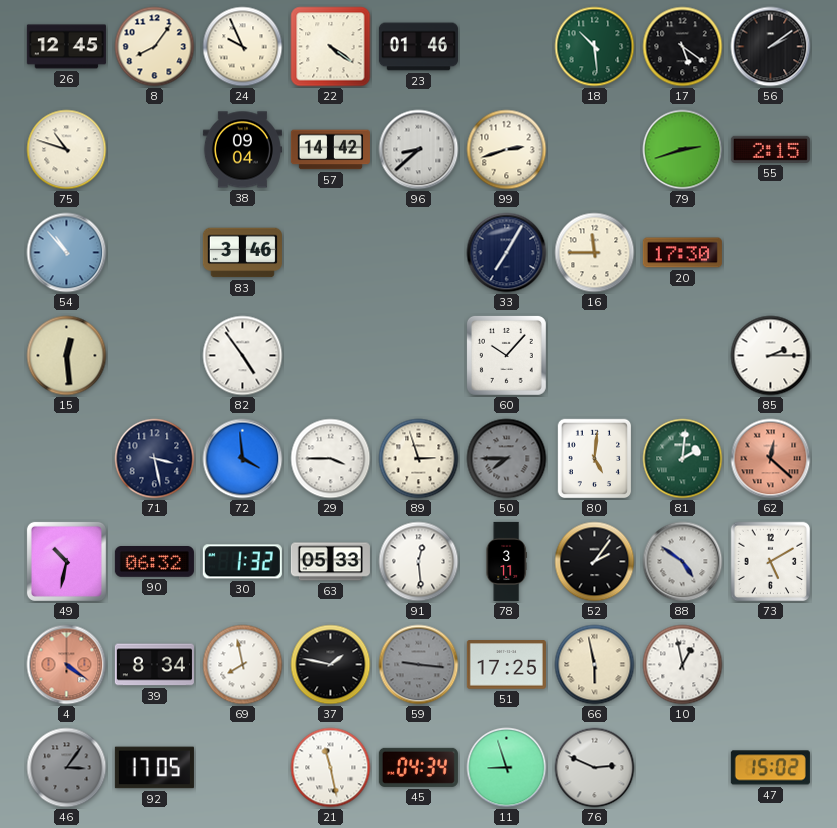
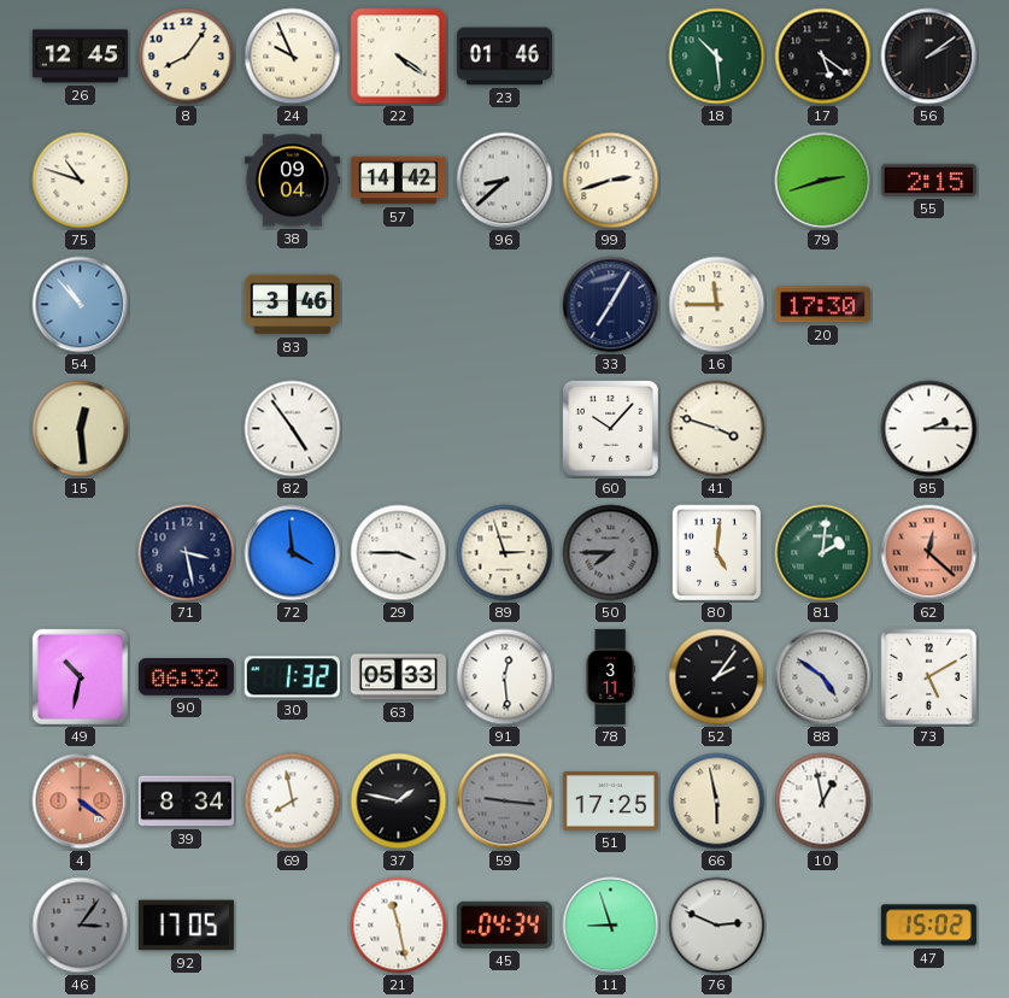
41: none -> 3:48
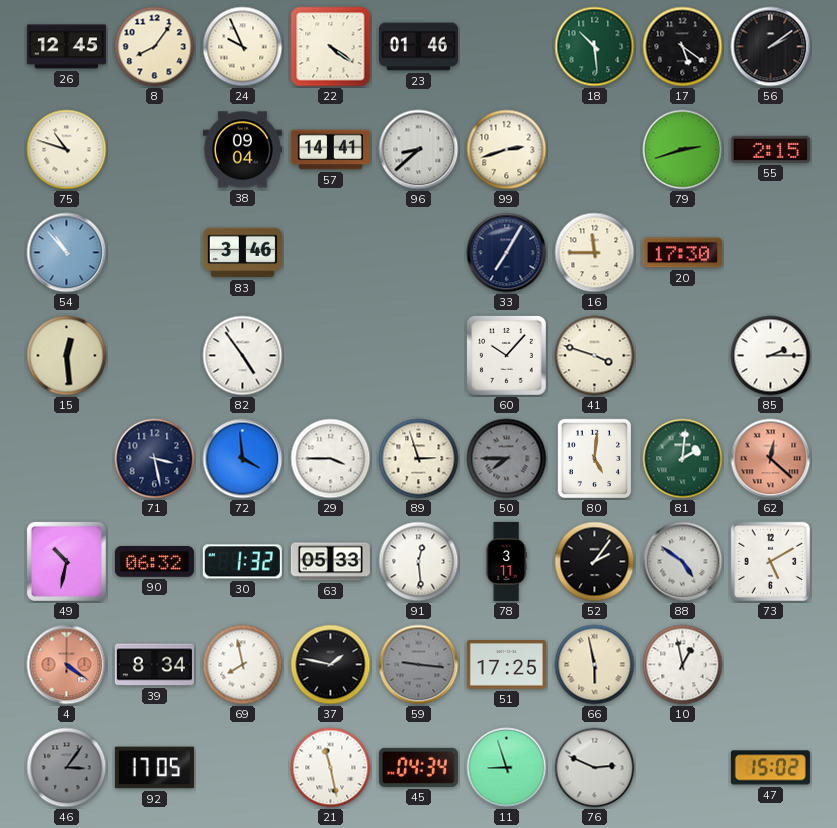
57: 14:42 -> 14:41
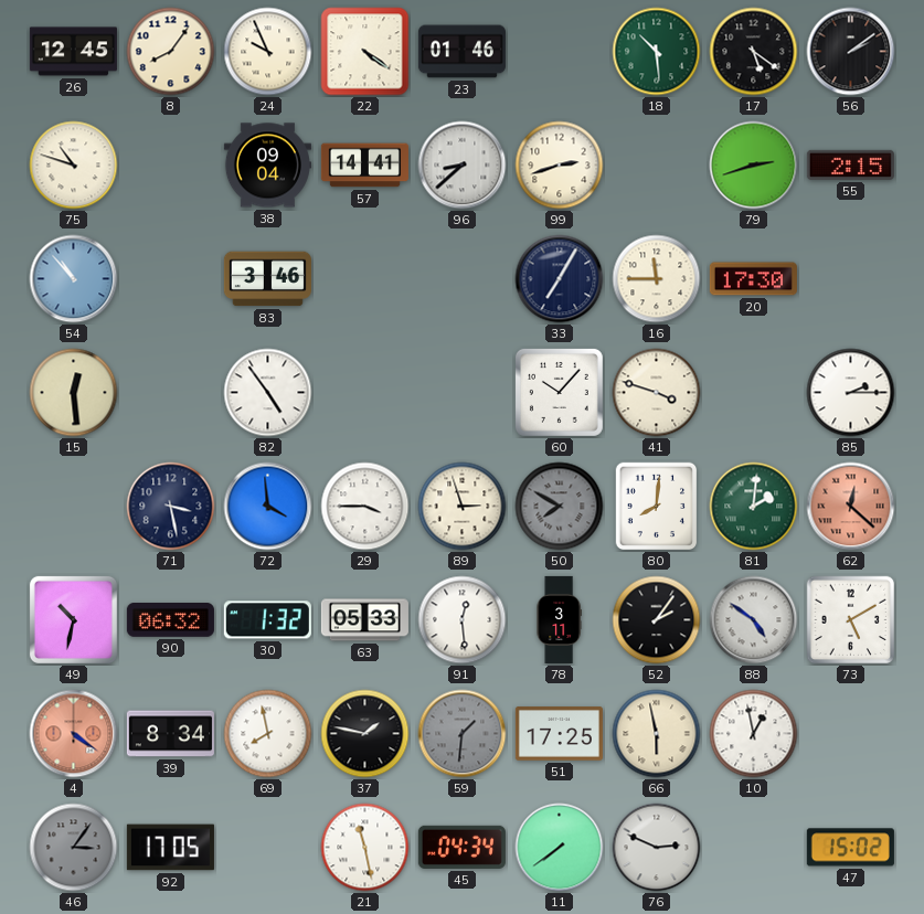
50: 7:45 -> 7:50
80: 5:01 -> 8:01
59: 9:16 -> 1:31
11: 8:57 -> 7:39
